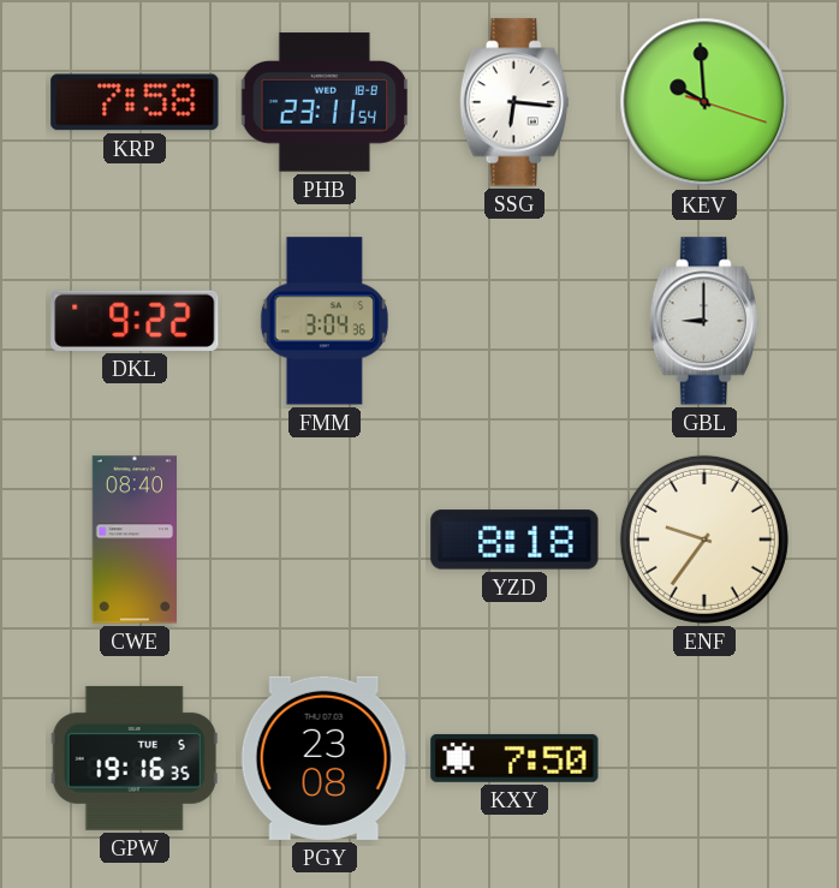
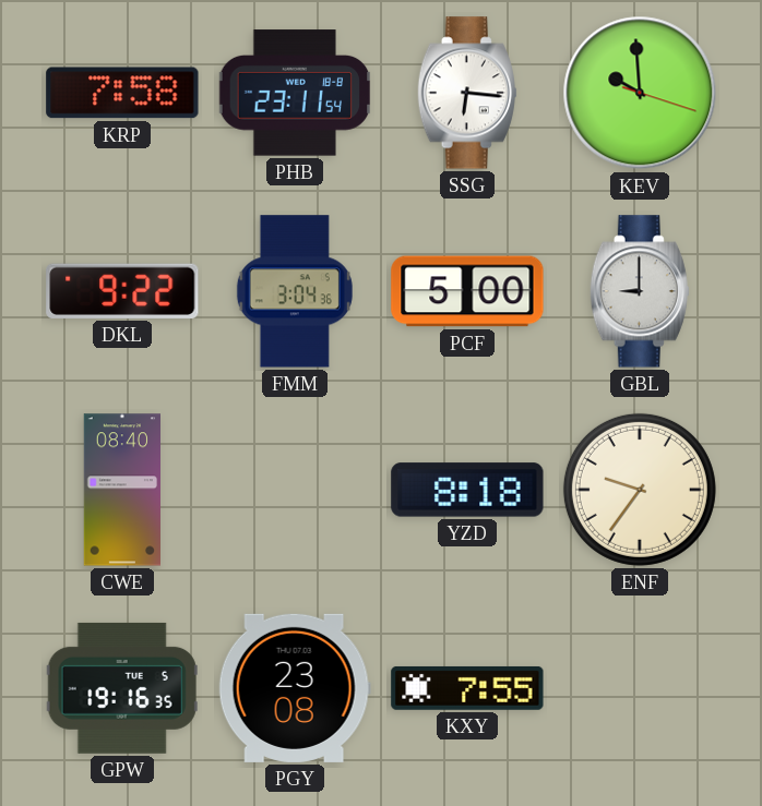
PCF: none -> 5:00
KXY: 7:50 -> 7:55
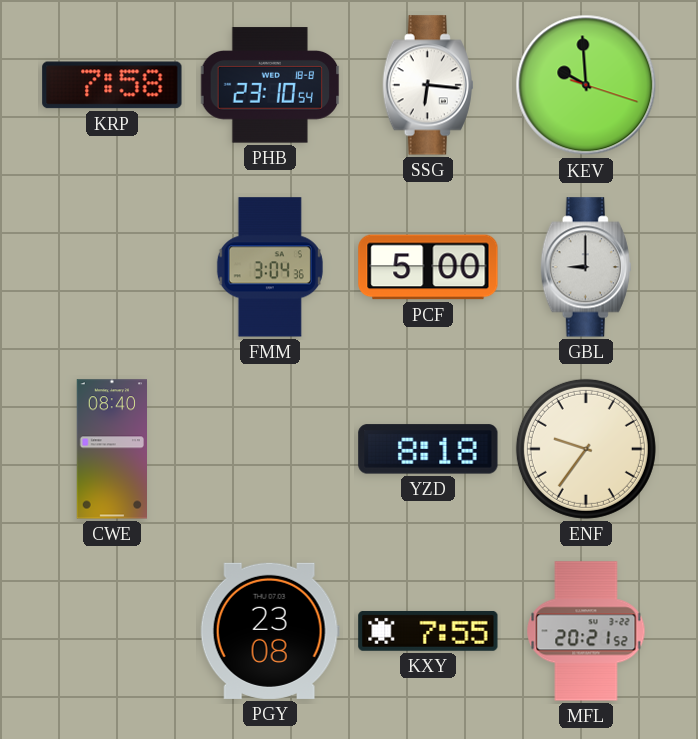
PHB: 23:11 -> 23:10
DKL: 9:22 -> none
GPW: 19:16 -> none
MFL: none -> 20:21
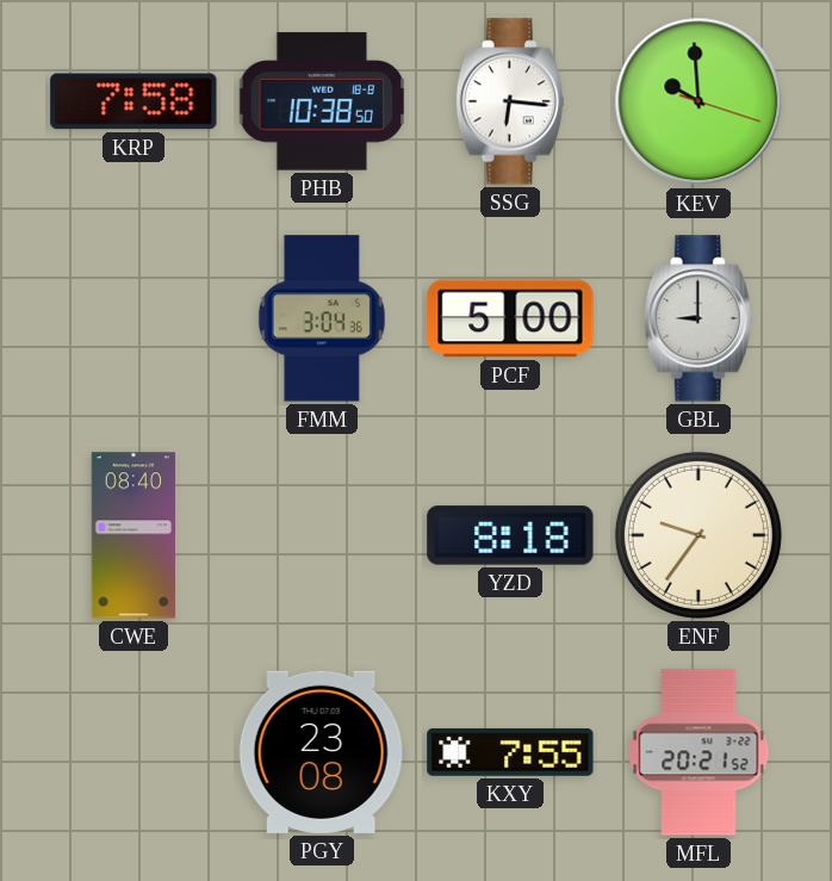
PHB: 23:10 -> 10:38
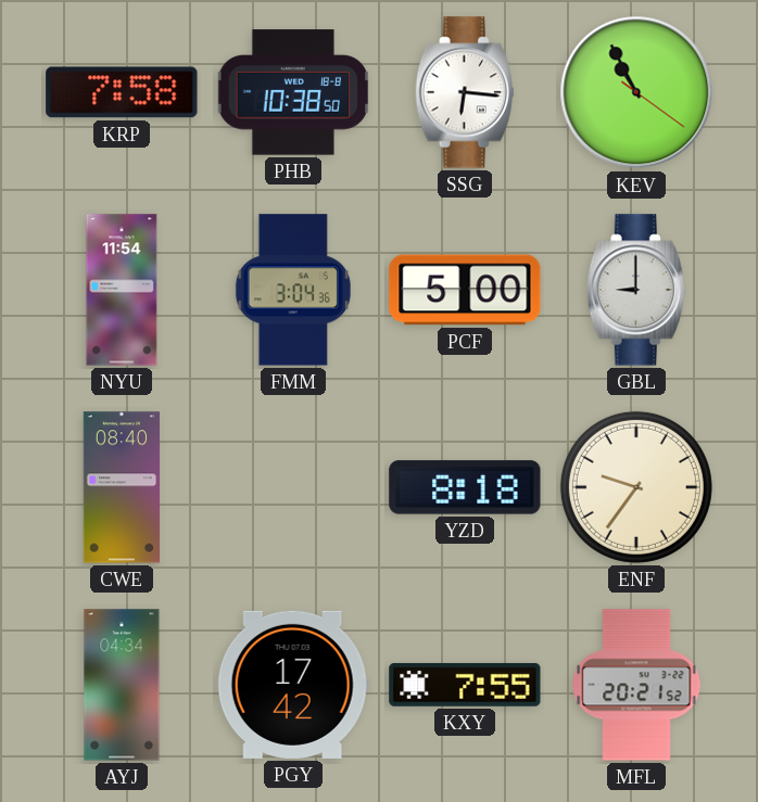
KEV: 9:59 -> 10:55
NYU: none -> 11:54
AYJ: none -> 04:34
PGY: 23:08 -> 17:42
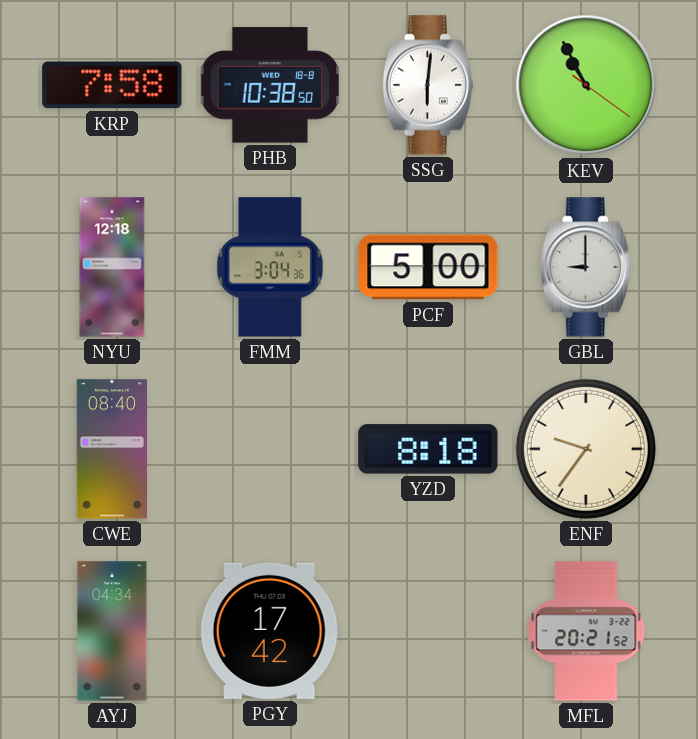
SSG: 6:16 -> 6:01
NYU: 11:54 -> 12:18
KXY: 7:55 -> none
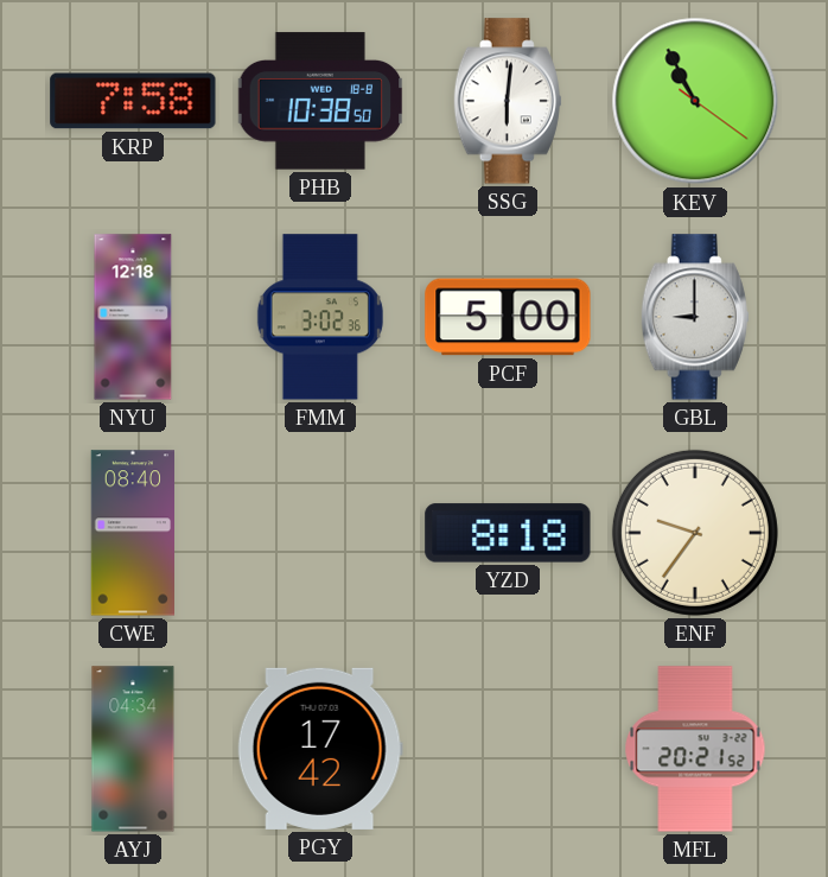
FMM: 3:04 -> 3:02
